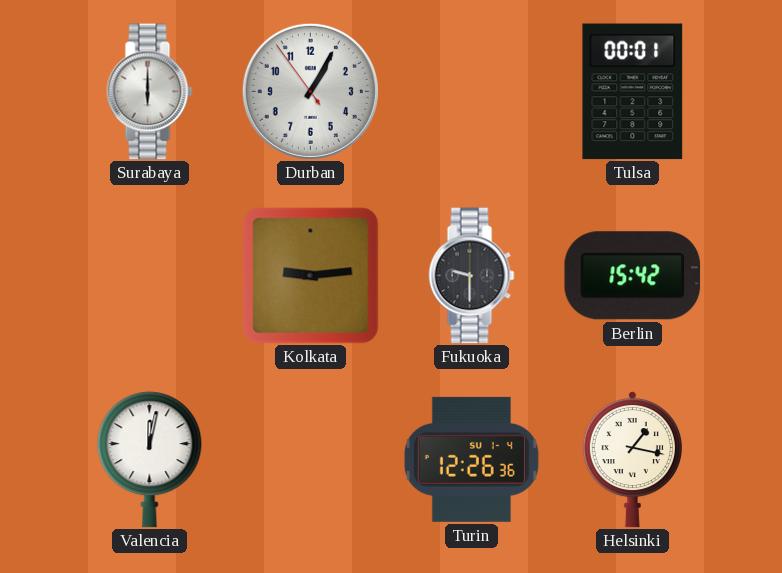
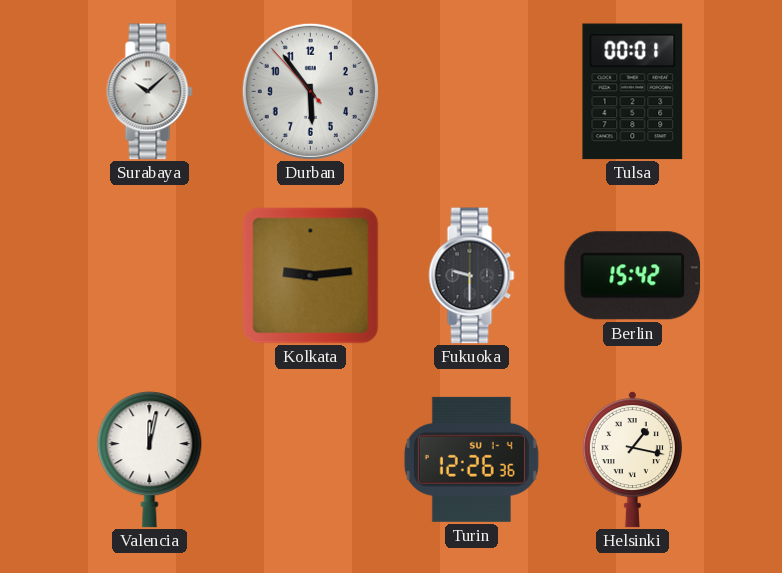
Surabaya: 6:00 -> 10:08
Durban: 1:04 -> 5:53
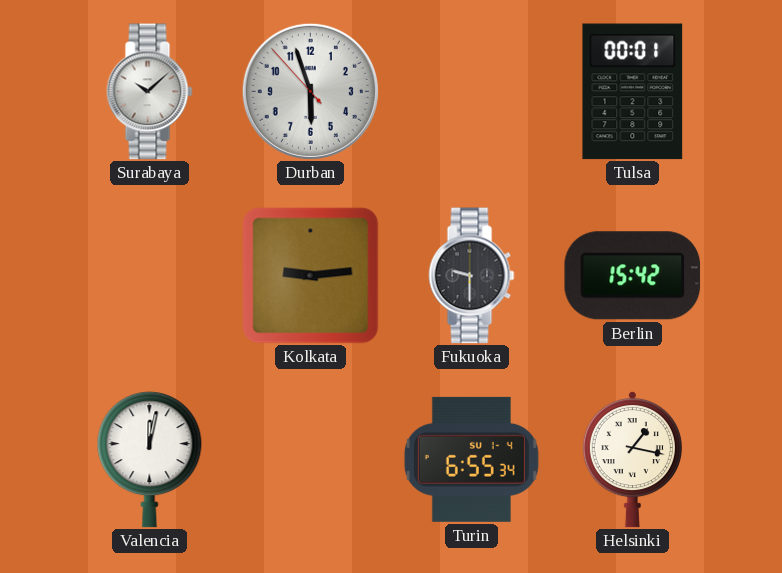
Durban: 5:53 -> 5:56
Turin: 12:26 -> 6:55
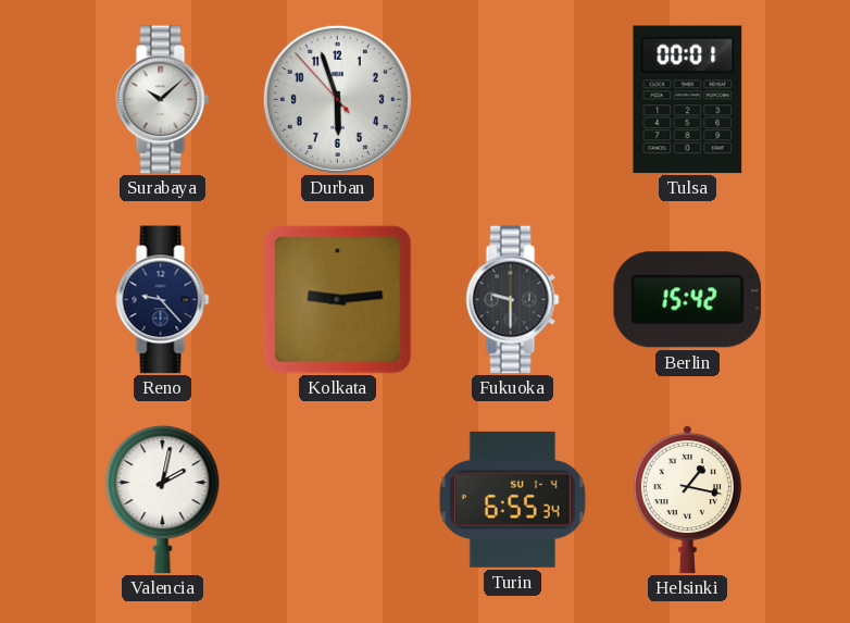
Reno: none -> 9:23
Valencia: 12:02 -> 2:02
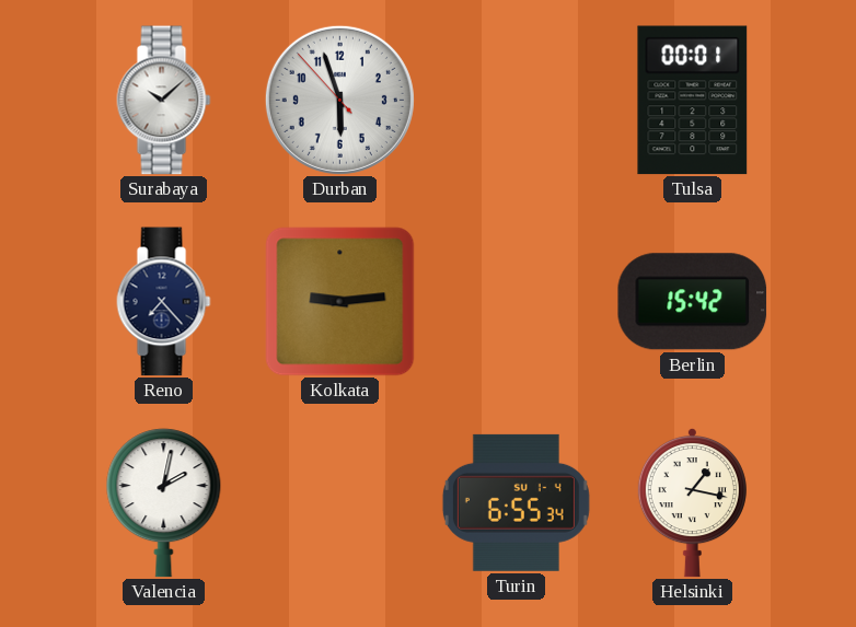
Reno: 9:23 -> 7:23
Fukuoka: 9:30 -> none
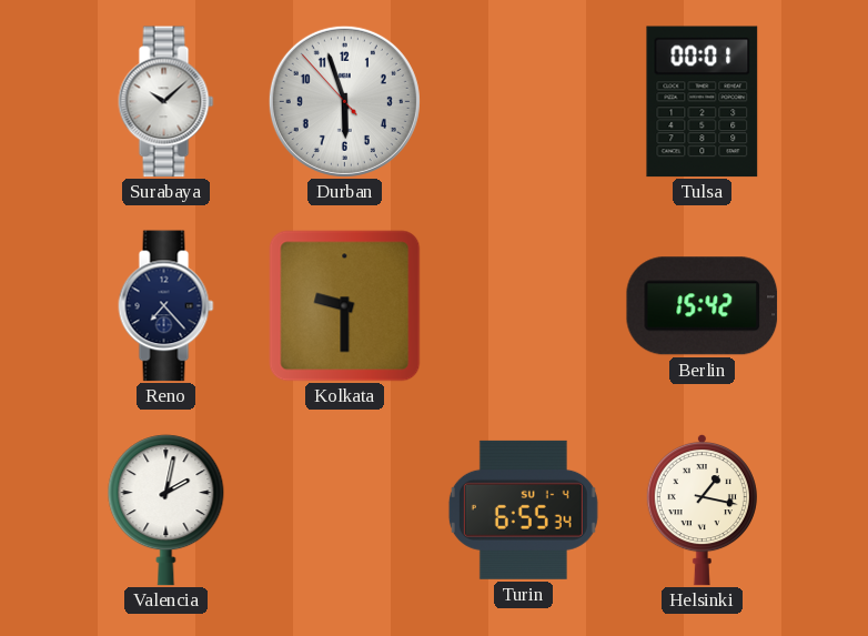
Kolkata: 9:14 -> 9:30
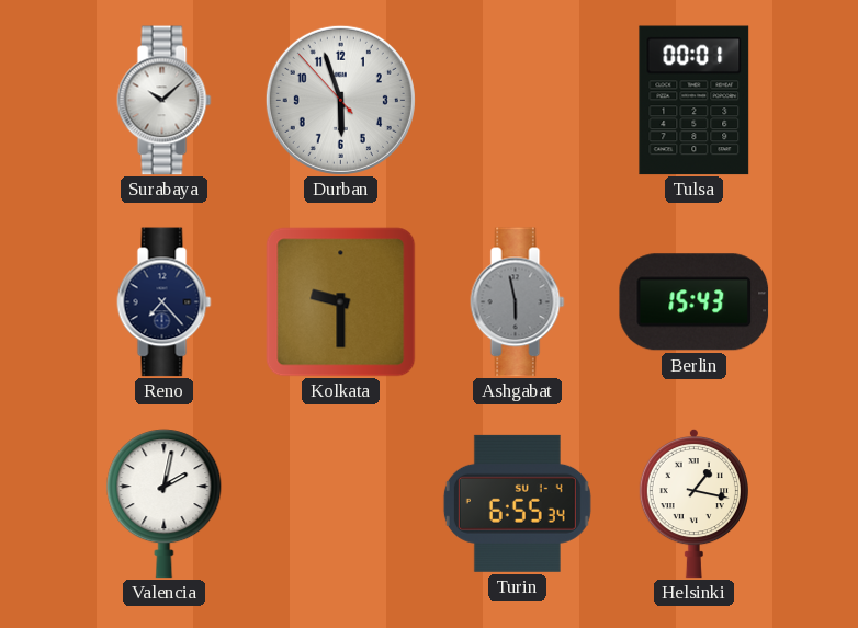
Ashgabat: none -> 5:58
Berlin: 15:42 -> 15:43
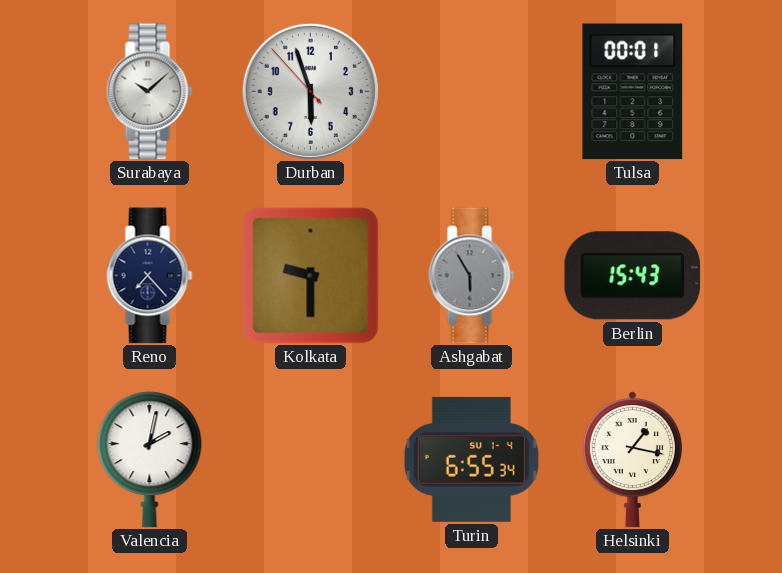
Ashgabat: 5:58 -> 5:55
